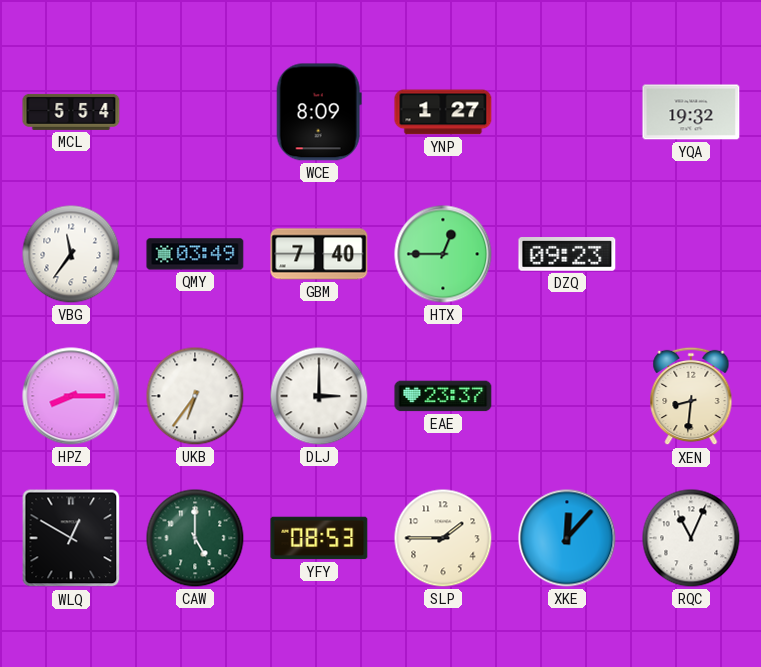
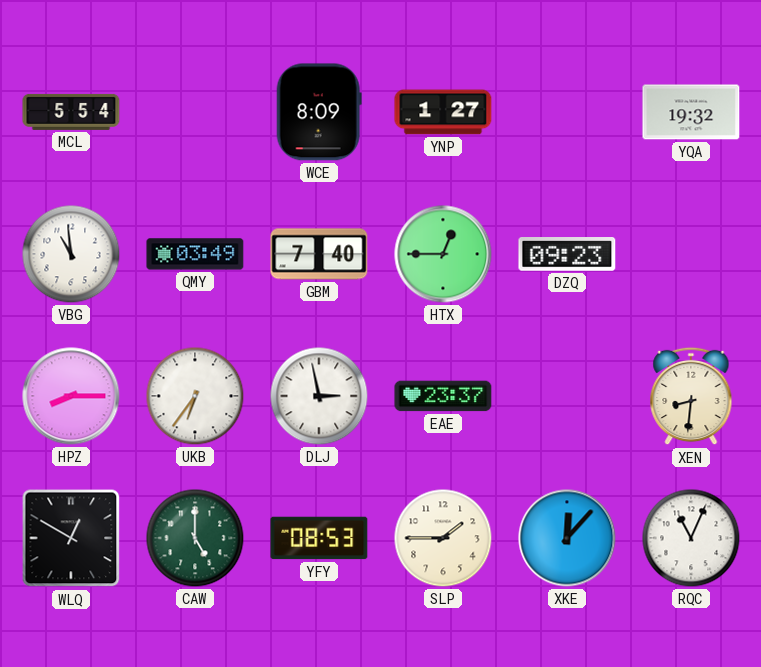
VBG: 11:36 -> 10:59
DLJ: 3:00 -> 2:58
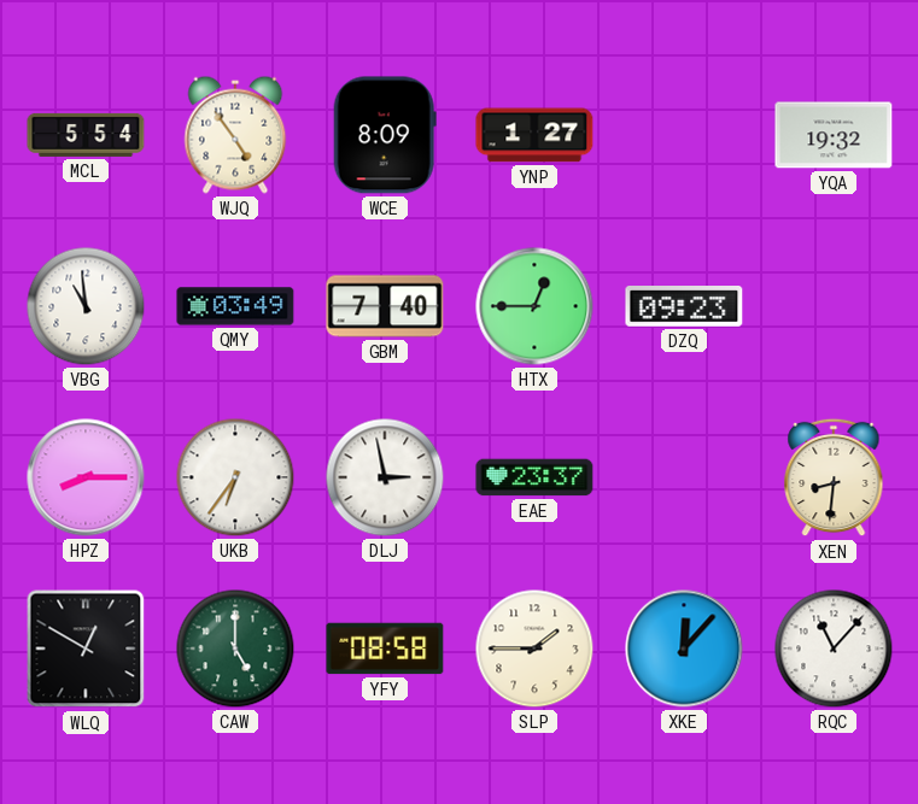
WJQ: none -> 4:54
YFY: 08:53 -> 08:58
RQC: 11:04 -> 11:07
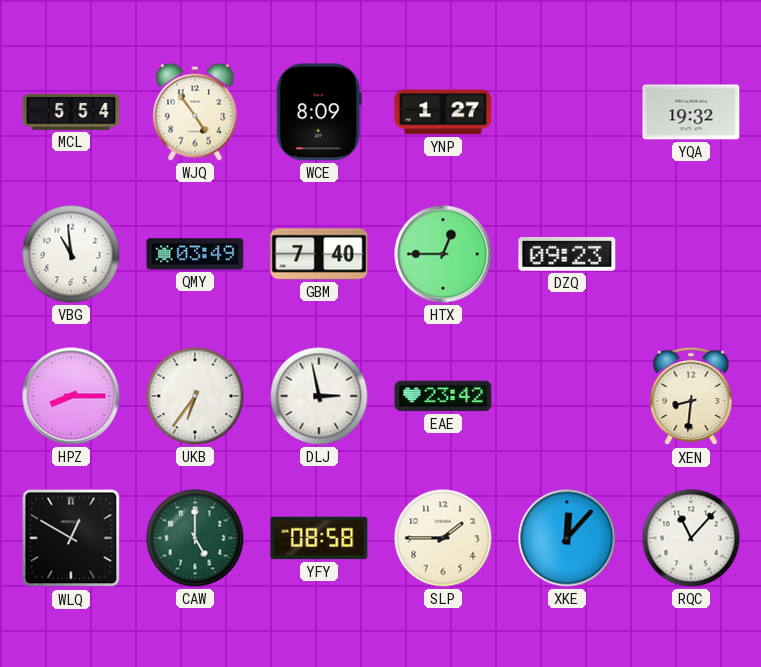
EAE: 23:37 -> 23:42
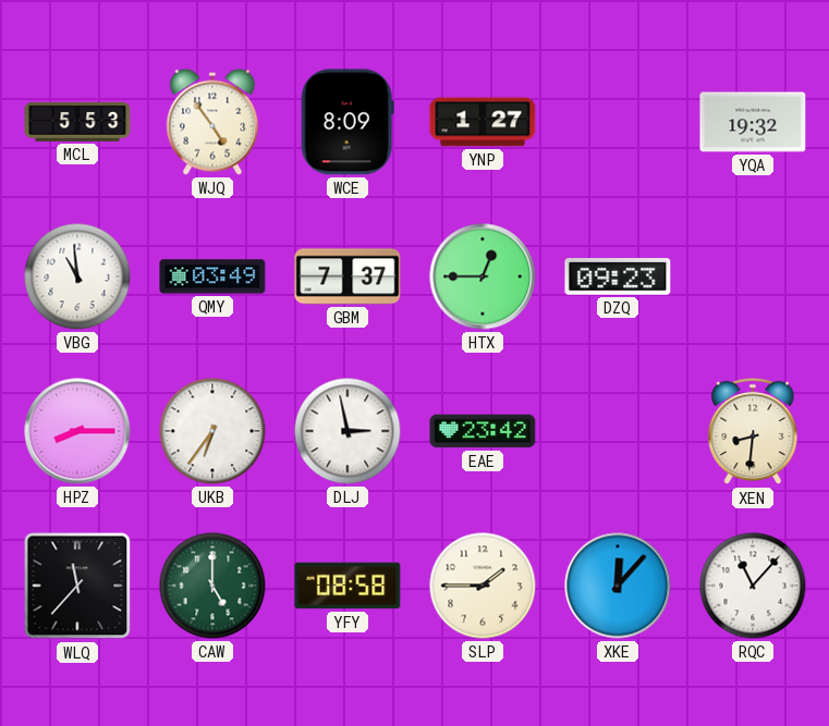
MCL: 5:54 -> 5:53
GBM: 7:40 -> 7:37
WLQ: 12:50 -> 11:37
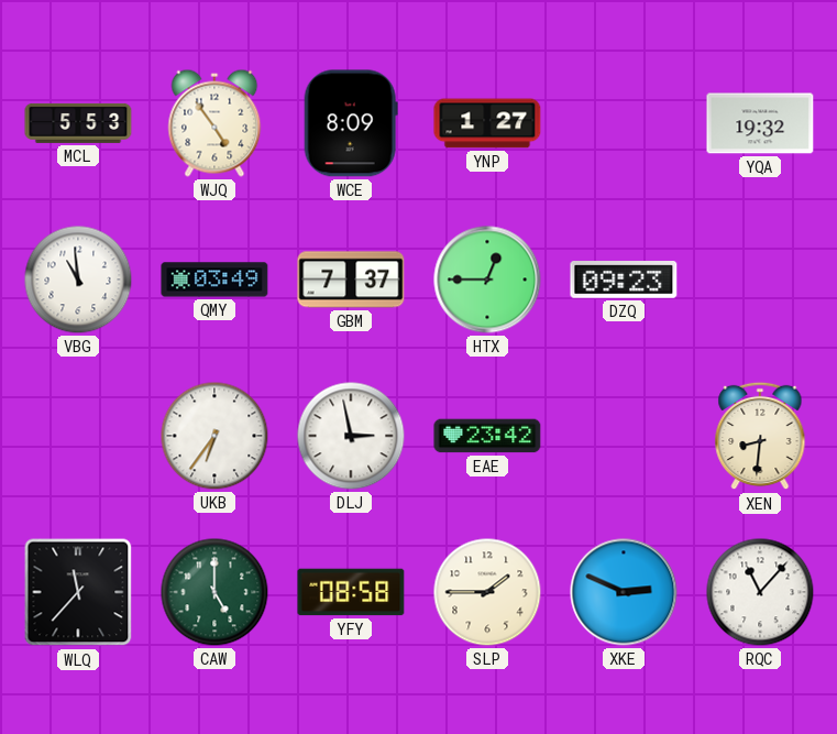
HPZ: 8:15 -> none
XKE: 12:07 -> 2:49
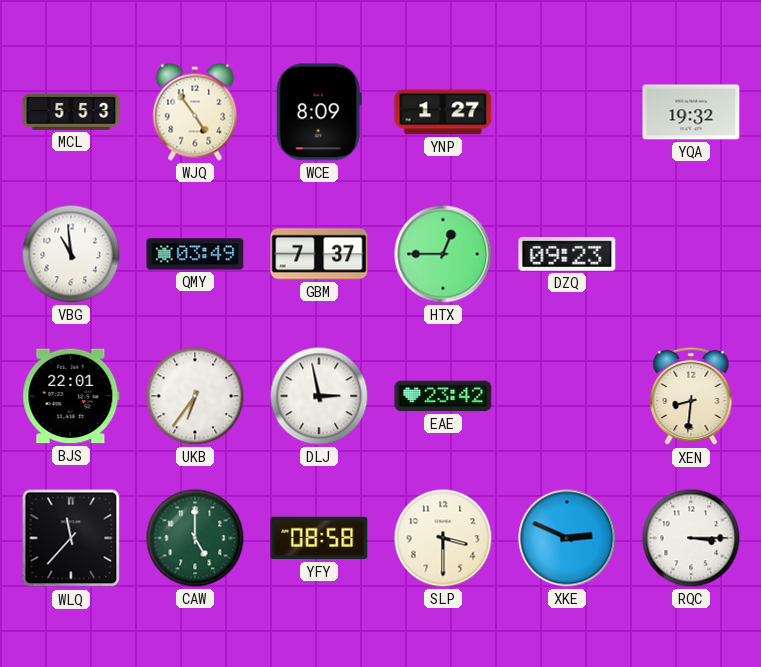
BJS: none -> 22:01
SLP: 1:45 -> 3:30
RQC: 11:07 -> 3:15
